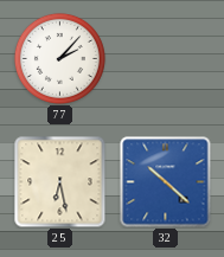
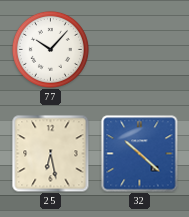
77: 2:07 -> 10:07
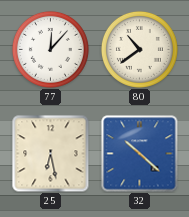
77: 10:07 -> 12:07
80: none -> 10:39
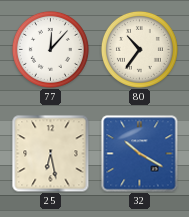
80: 10:39 -> 10:36
32: 10:22 -> 10:20
